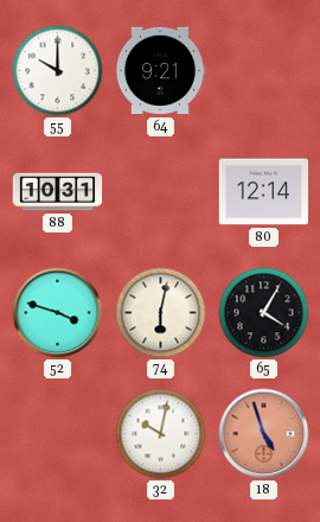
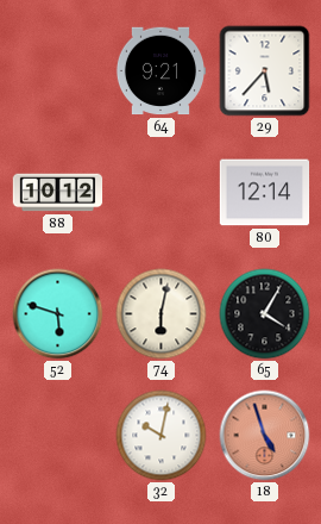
55: 10:00 -> none
29: none -> 5:37
88: 10:31 -> 10:12
52: 3:48 -> 5:48
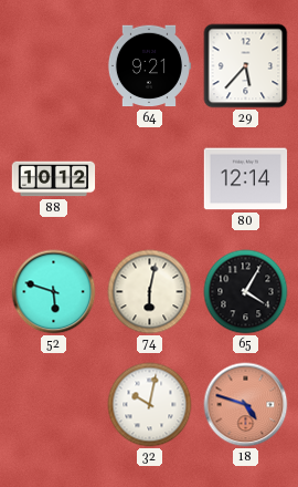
18: 4:57 -> 4:48
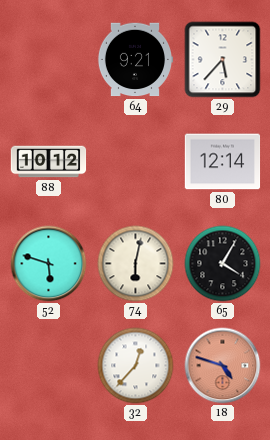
32: 10:02 -> 12:37
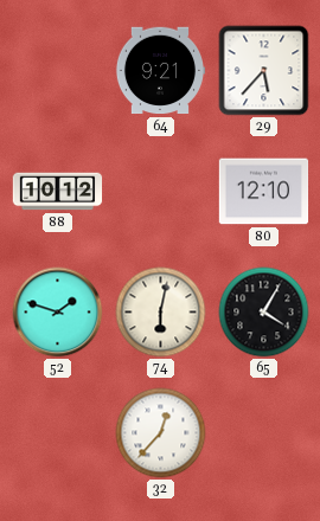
80: 12:14 -> 12:10
52: 5:48 -> 1:48
18: 4:48 -> none
